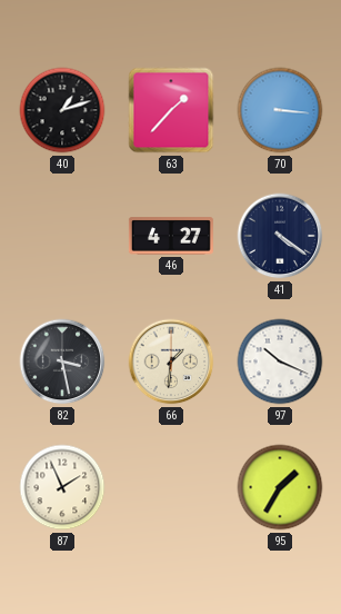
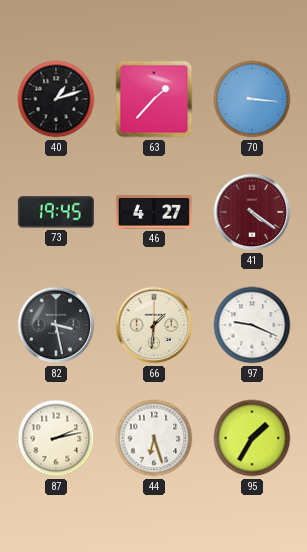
73: none -> 19:45
41 dial: navy -> burgundy
97: 10:19 -> 9:19
87: 1:56 -> 2:13
44: none -> 6:27
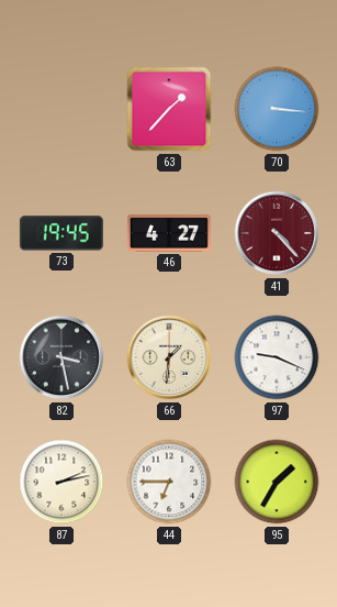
40: 1:12 -> none
41: 4:21 -> 4:23
44: 6:27 -> 6:45
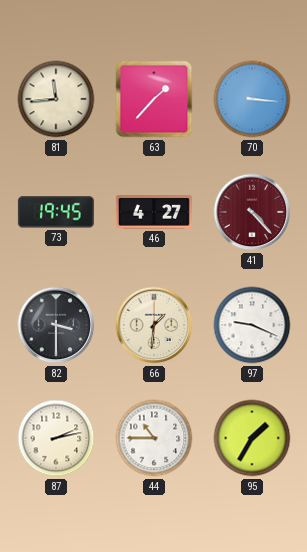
81: none -> 11:44
82: 3:28 -> 3:30
44: 6:45 -> 10:45
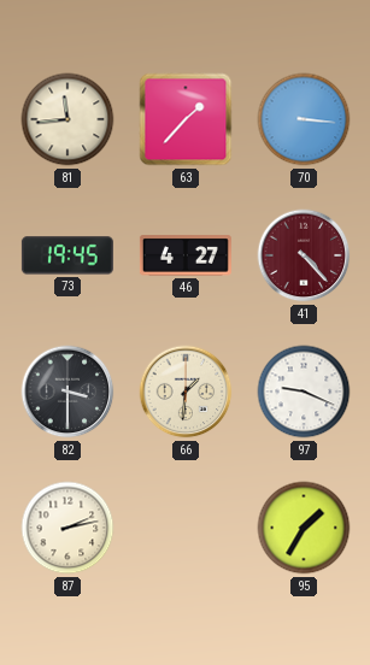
44: 10:45 -> none
